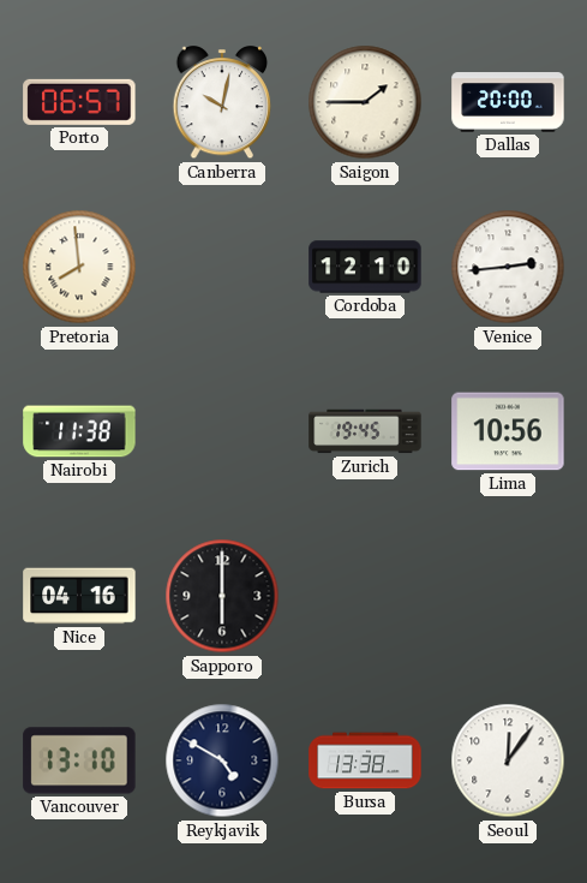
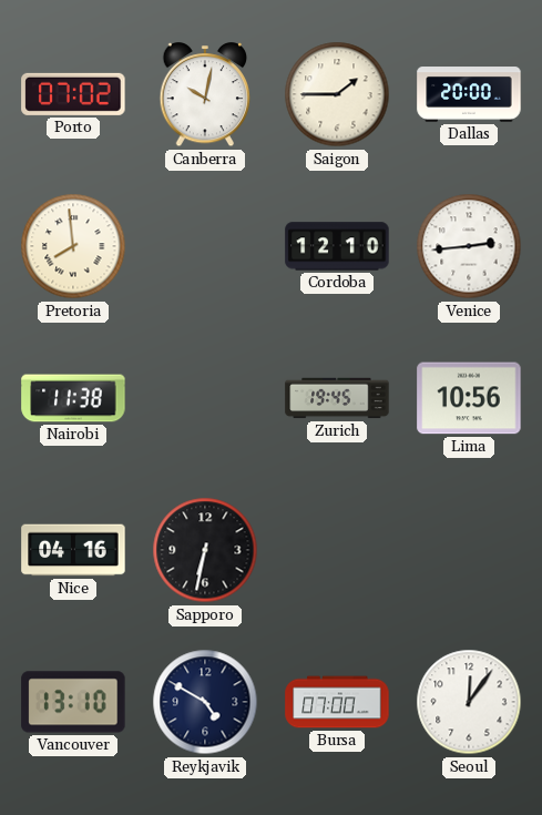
Porto: 06:57 -> 07:02
Sapporo: 6:00 -> 6:32
Bursa: 13:38 -> 07:00
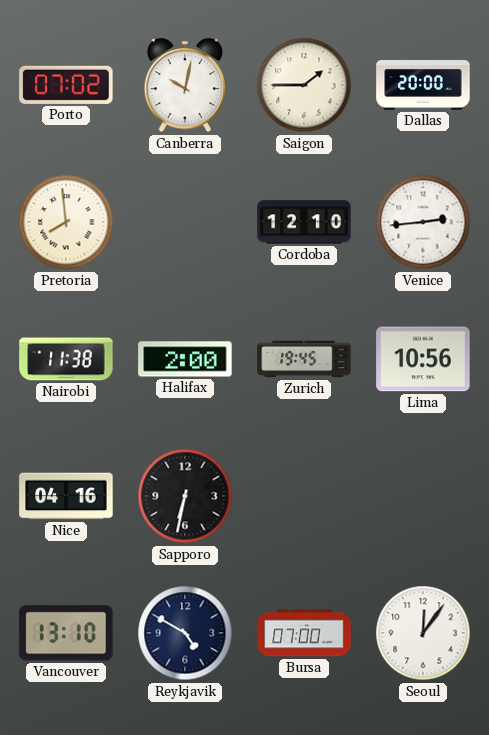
Halifax: none -> 2:00
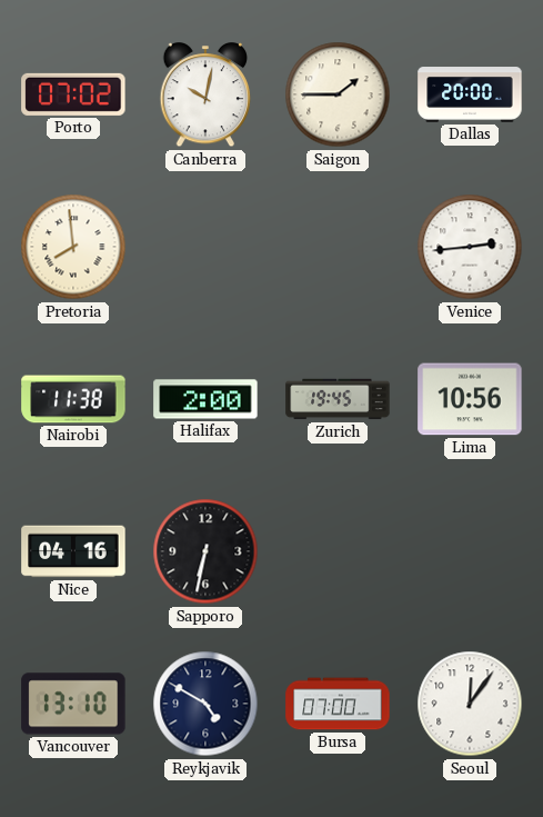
Cordoba: 12:10 -> none
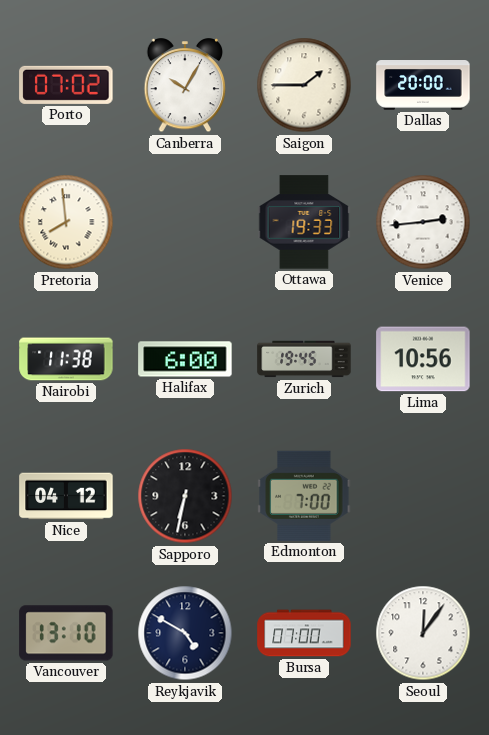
Canberra: 10:02 -> 10:05
Ottawa: none -> 19:33
Halifax: 2:00 -> 6:00
Nice: 04:16 -> 04:12
Edmonton: none -> 7:00
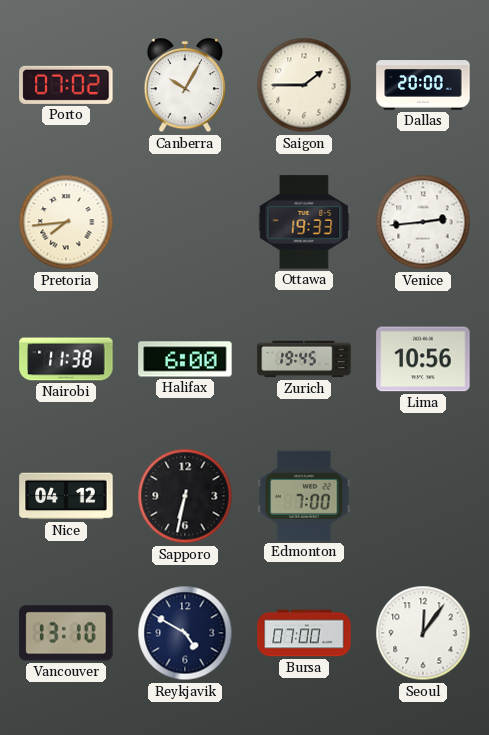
Pretoria: 7:59 -> 7:44
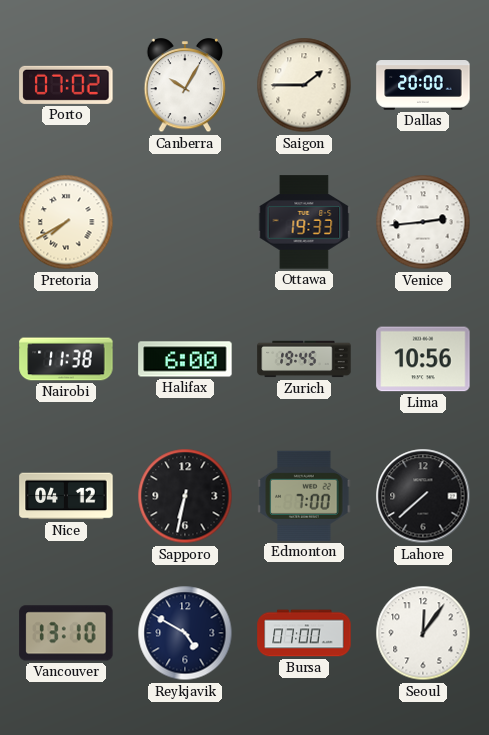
Pretoria: 7:44 -> 7:40
Lahore: none -> 7:38
